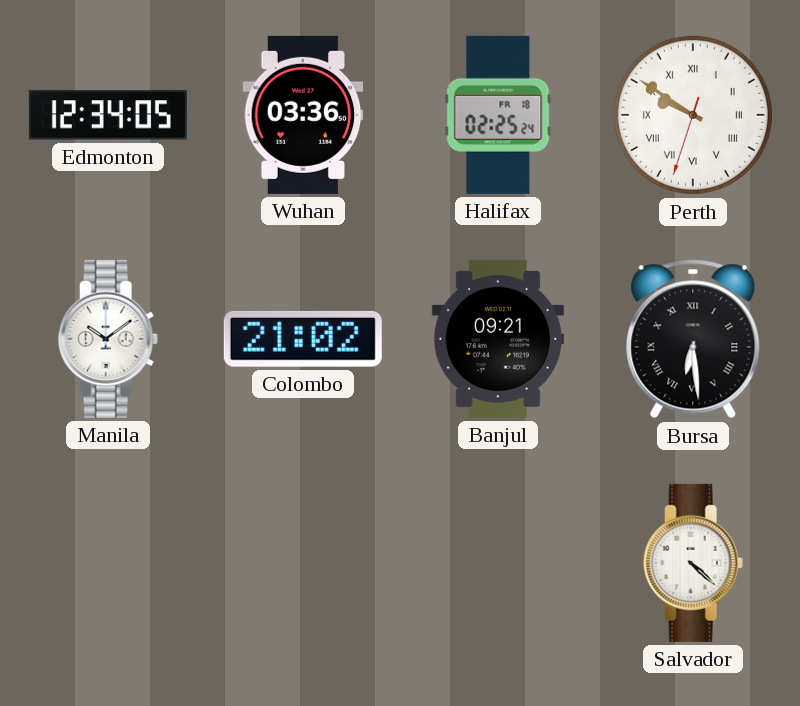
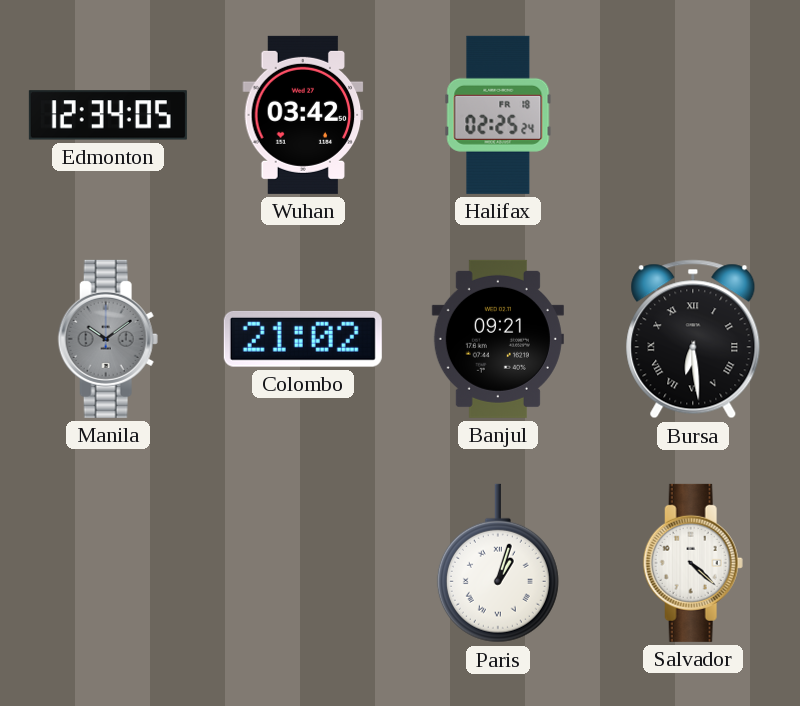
Wuhan: 03:36 -> 03:42
Perth: 9:50 -> none
Manila dial: white -> grey
Paris: none -> 1:03
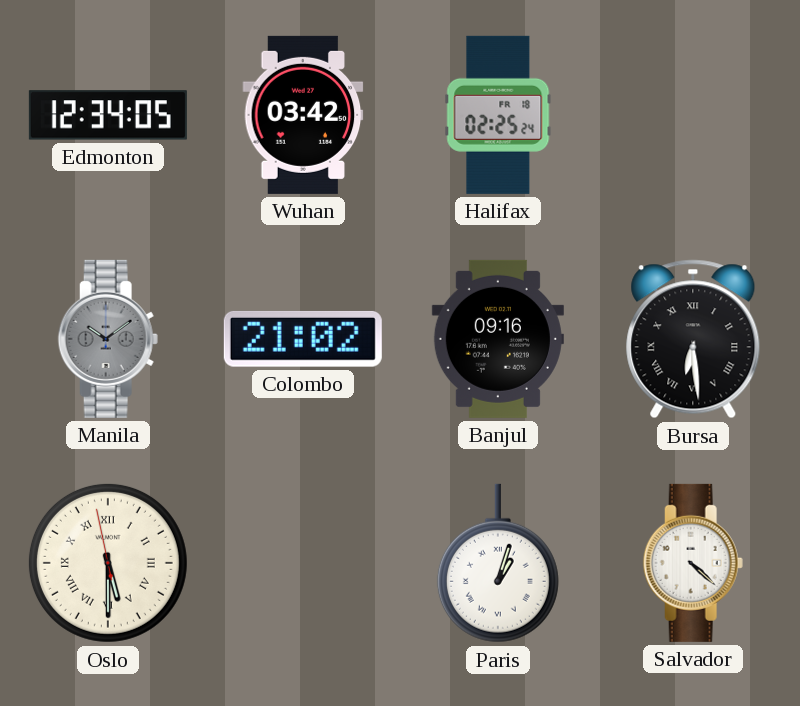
Banjul: 09:21 -> 09:16
Oslo: none -> 5:29
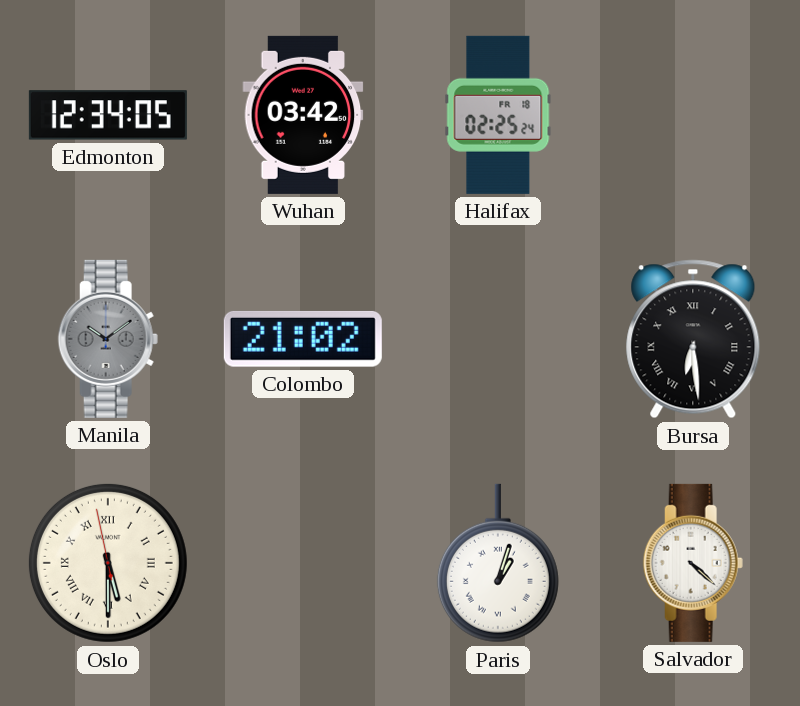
Banjul: 09:16 -> none
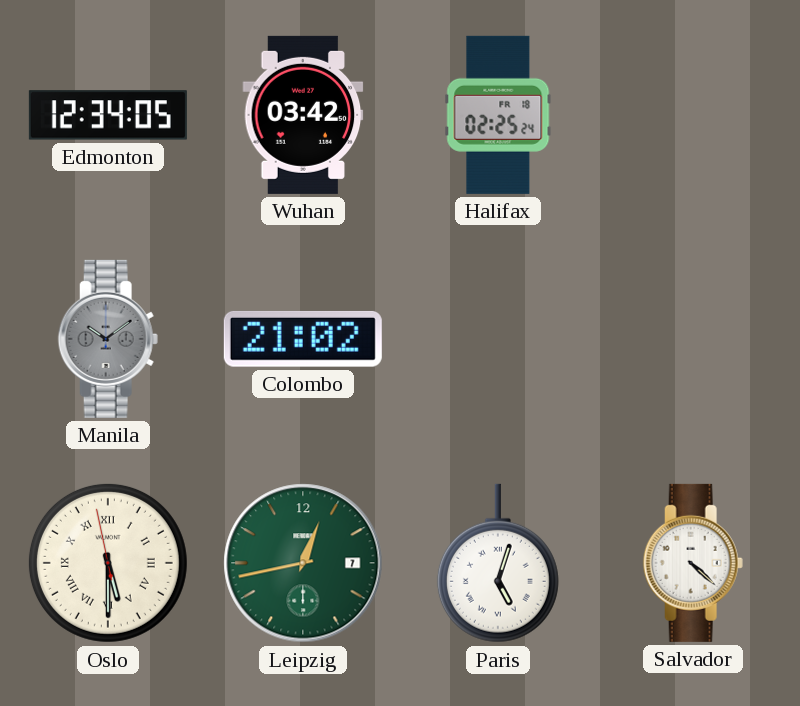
Bursa: 6:29 -> none
Leipzig: none -> 12:43
Paris: 1:03 -> 5:03
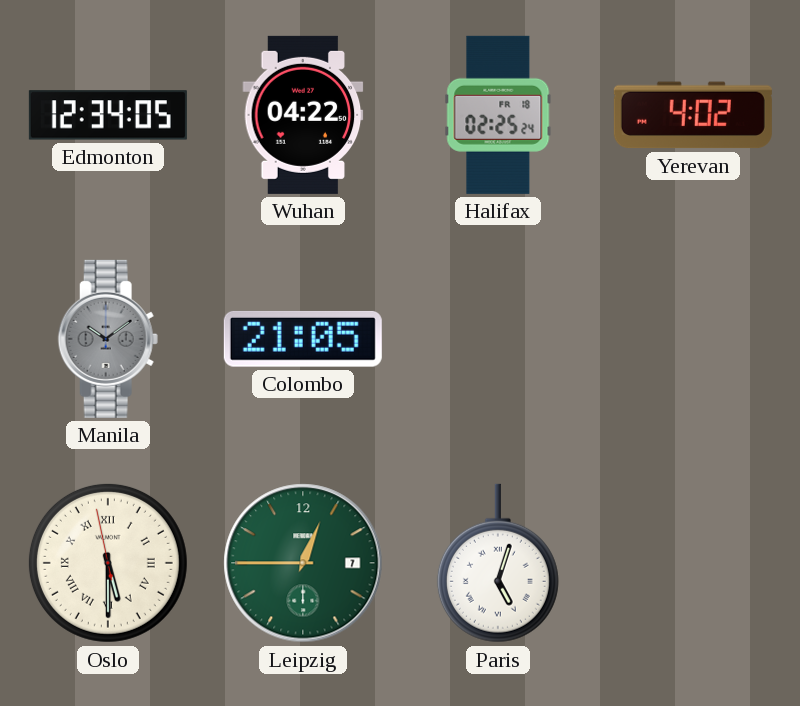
Wuhan: 03:42 -> 04:22
Yerevan: none -> 4:02
Colombo: 21:02 -> 21:05
Leipzig: 12:43 -> 12:45
Salvador: 4:22 -> none
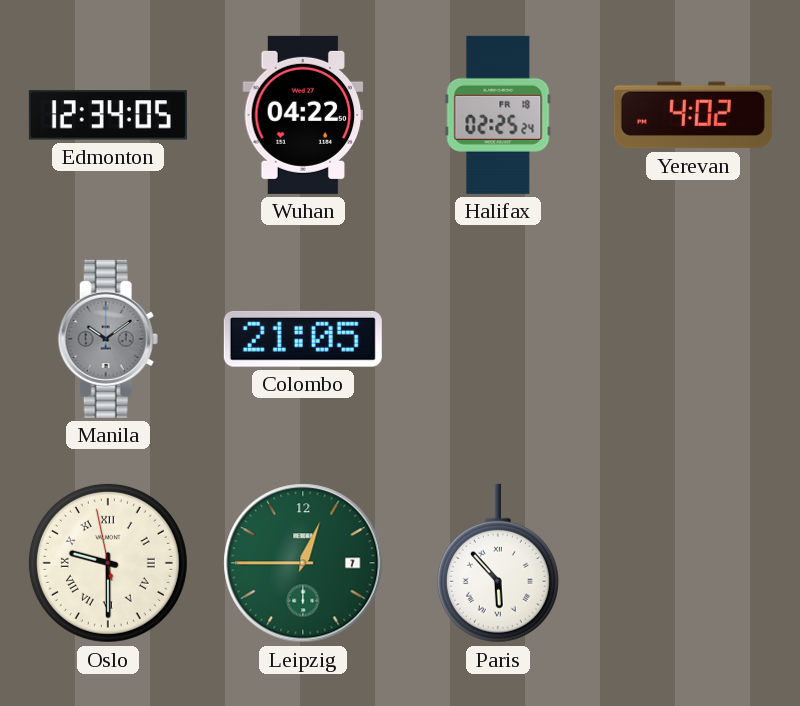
Oslo: 5:29 -> 9:29
Paris: 5:03 -> 5:53
